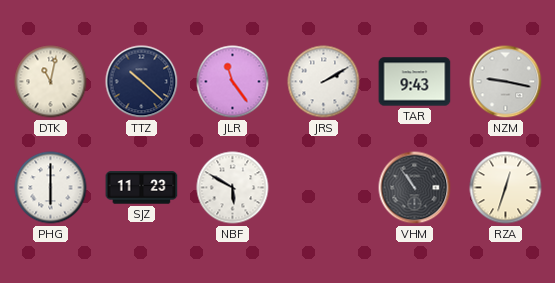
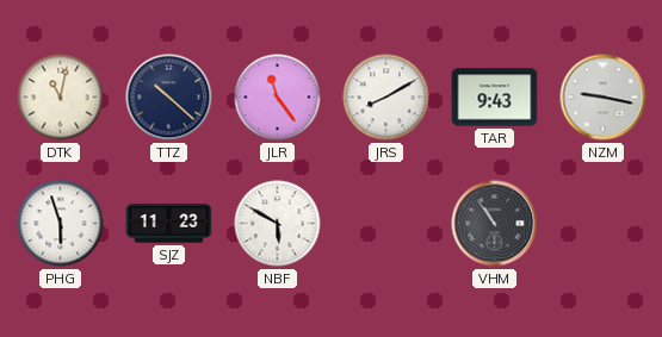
JRS: 2:10 -> 8:10
PHG: 6:00 -> 5:57
RZA: 12:33 -> none
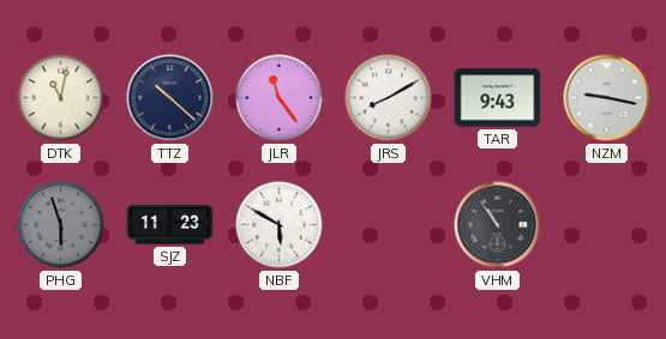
PHG dial: white -> grey
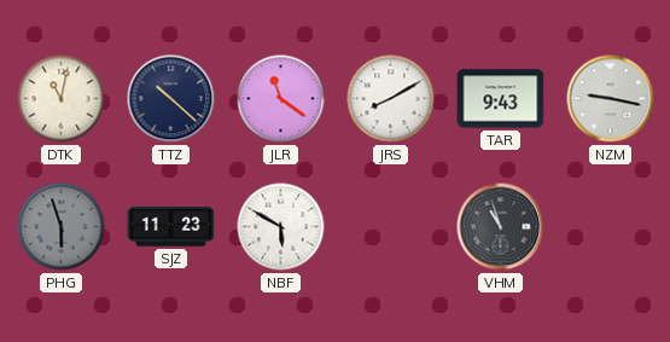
JLR: 11:24 -> 11:21
VHM: 10:54 -> 10:57
